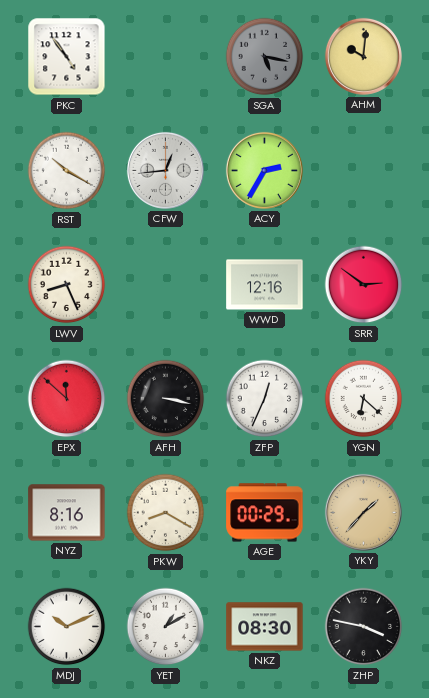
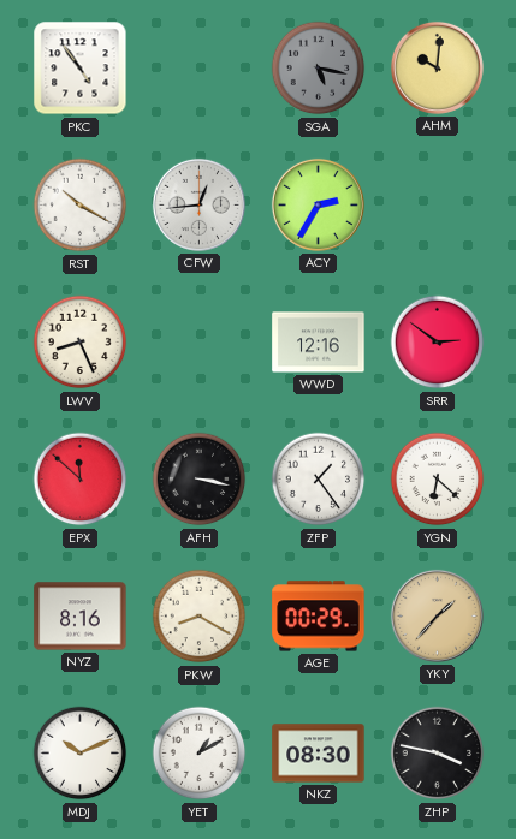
ZFP: 12:34 -> 1:24
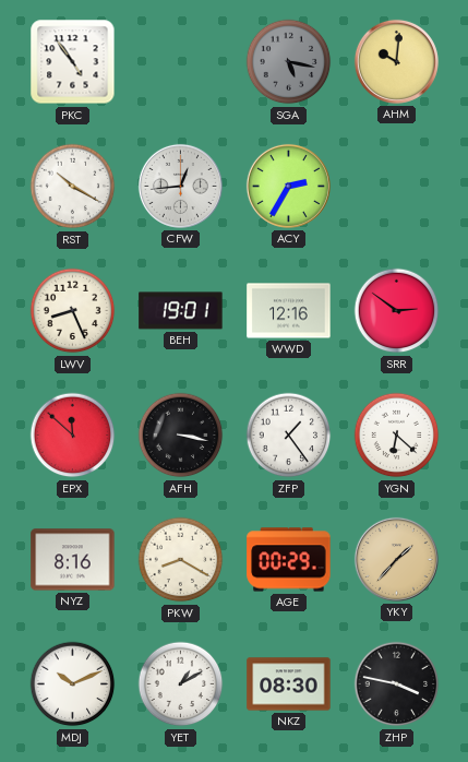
BEH: none -> 19:01
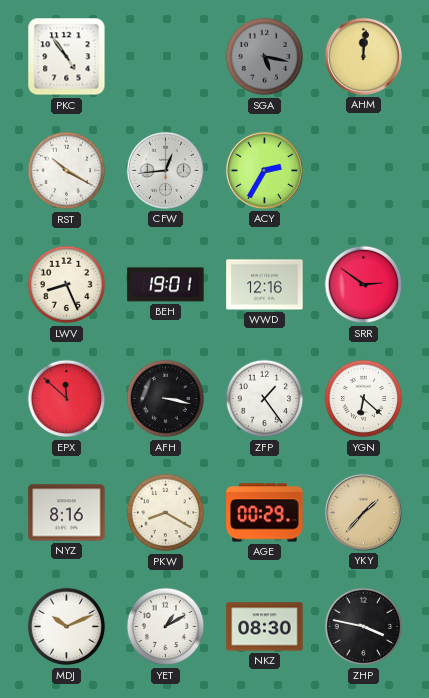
AHM: 10:01 -> 12:01
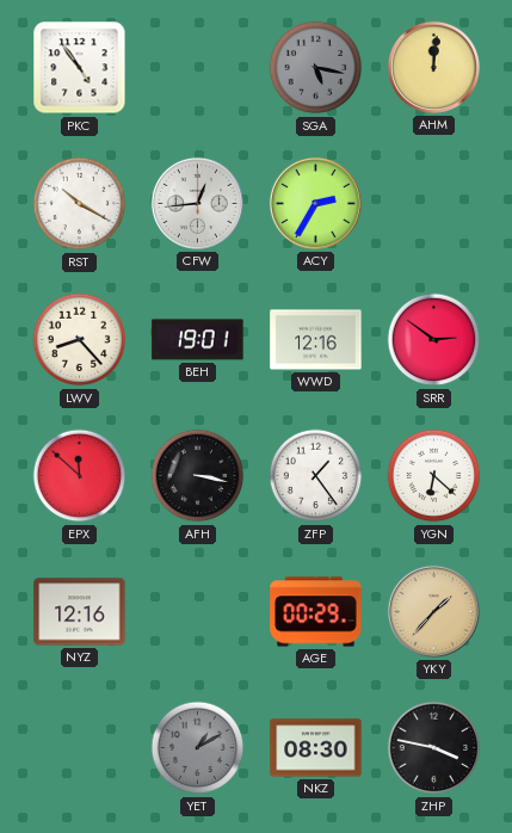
LWV: 8:26 -> 8:23
NYZ: 8:16 -> 12:16
PKW: 8:20 -> none
MDJ: 10:11 -> none
YET dial: white -> grey
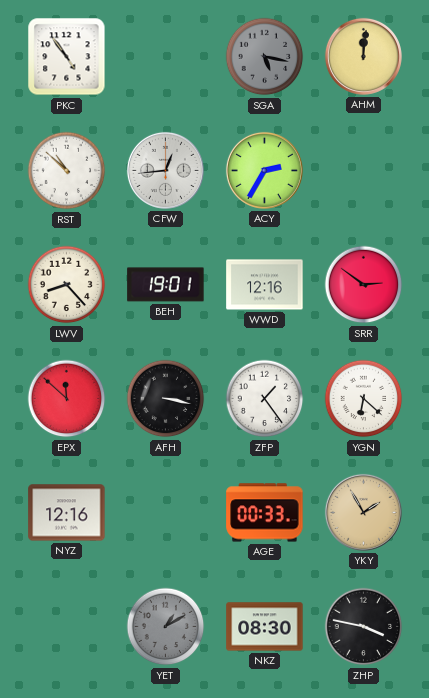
RST: 10:20 -> 10:52
AGE: 00:29 -> 00:33
YKY: 1:37 -> 1:55
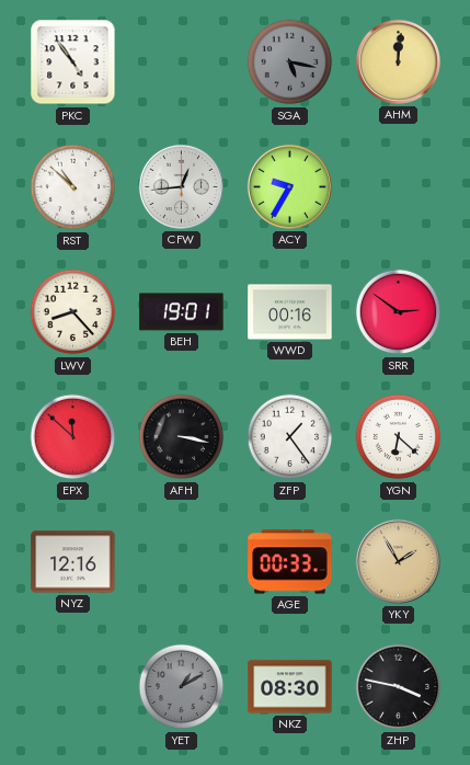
ACY: 2:35 -> 9:35
WWD: 12:16 -> 00:16
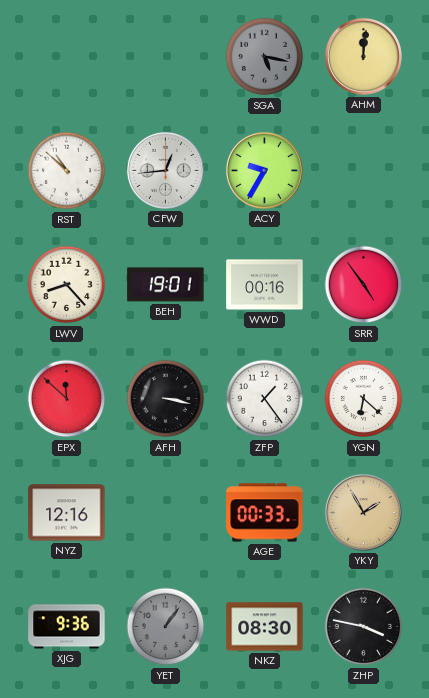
PKC: 4:54 -> none
SRR: 2:51 -> 4:54
XJG: none -> 9:36
YET: 1:10 -> 1:06
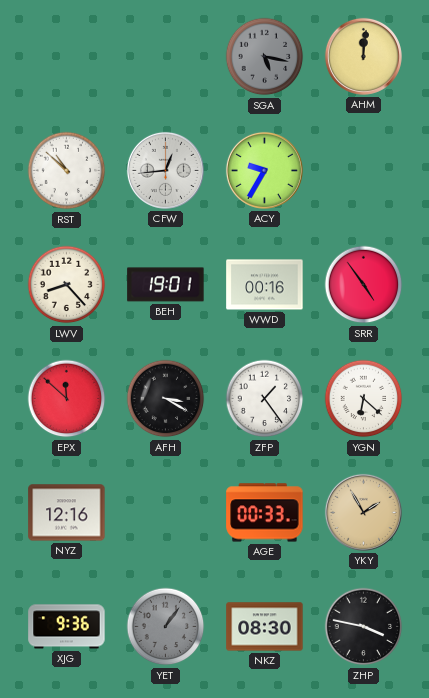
AFH: 3:17 -> 3:20
